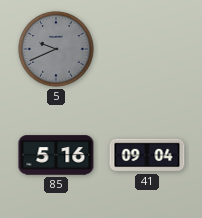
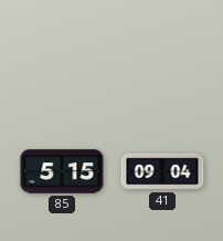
5: 9:41 -> none
85: 5:16 -> 5:15
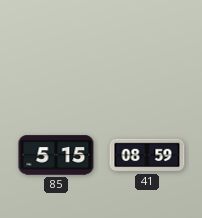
41: 09:04 -> 08:59
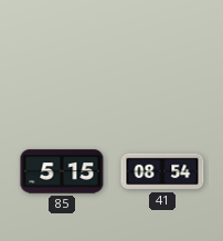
41: 08:59 -> 08:54
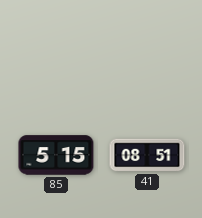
41: 08:54 -> 08:51
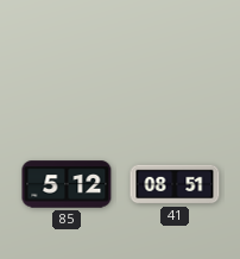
85: 5:15 -> 5:12
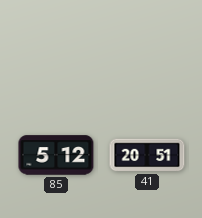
41: 08:51 -> 20:51
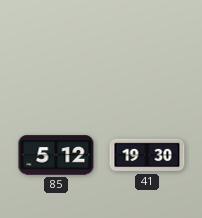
41: 20:51 -> 19:30
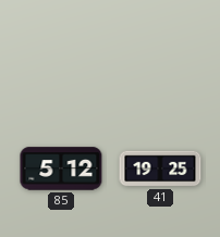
41: 19:30 -> 19:25
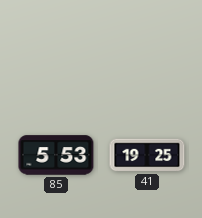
85: 5:12 -> 5:53
